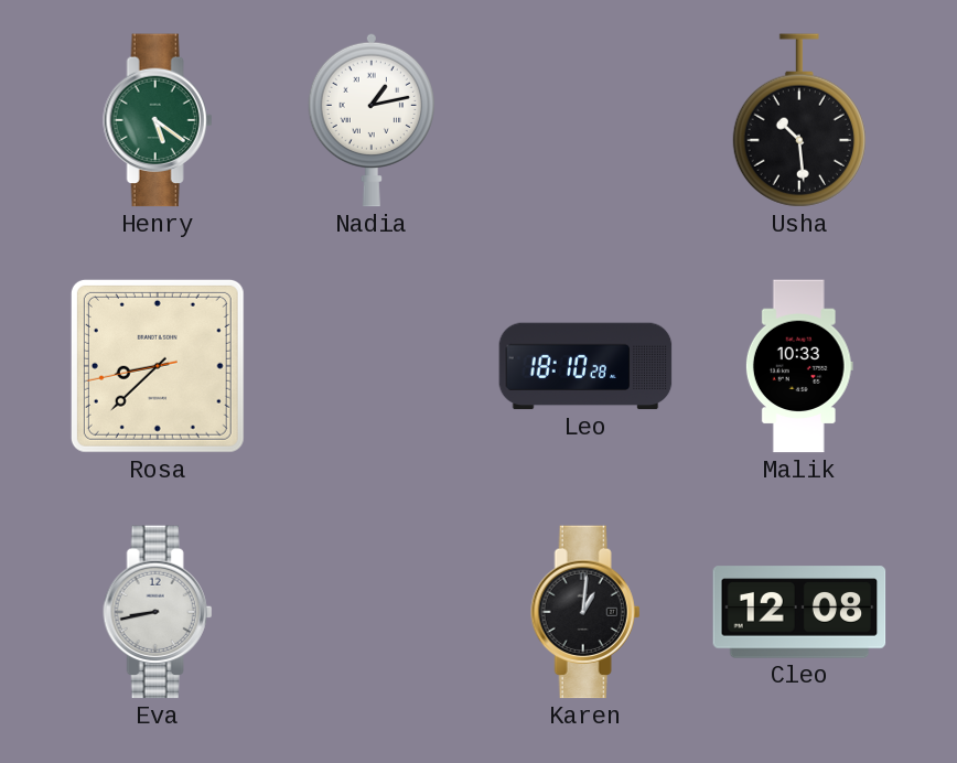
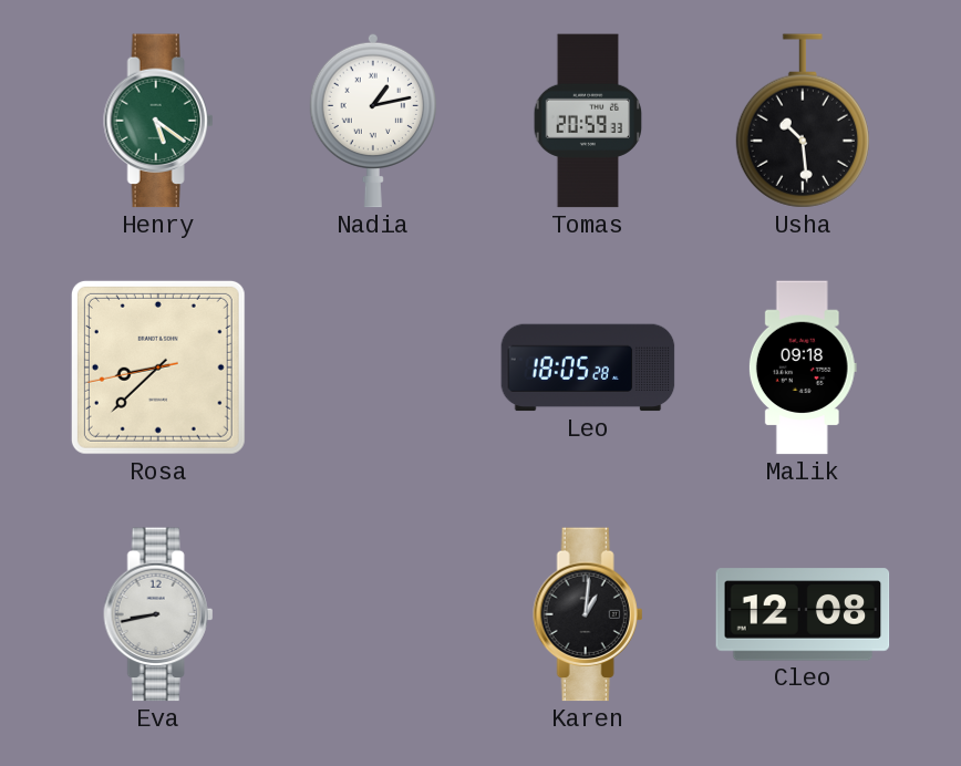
Tomas: none -> 20:59
Leo: 18:10 -> 18:05
Malik: 10:33 -> 09:18
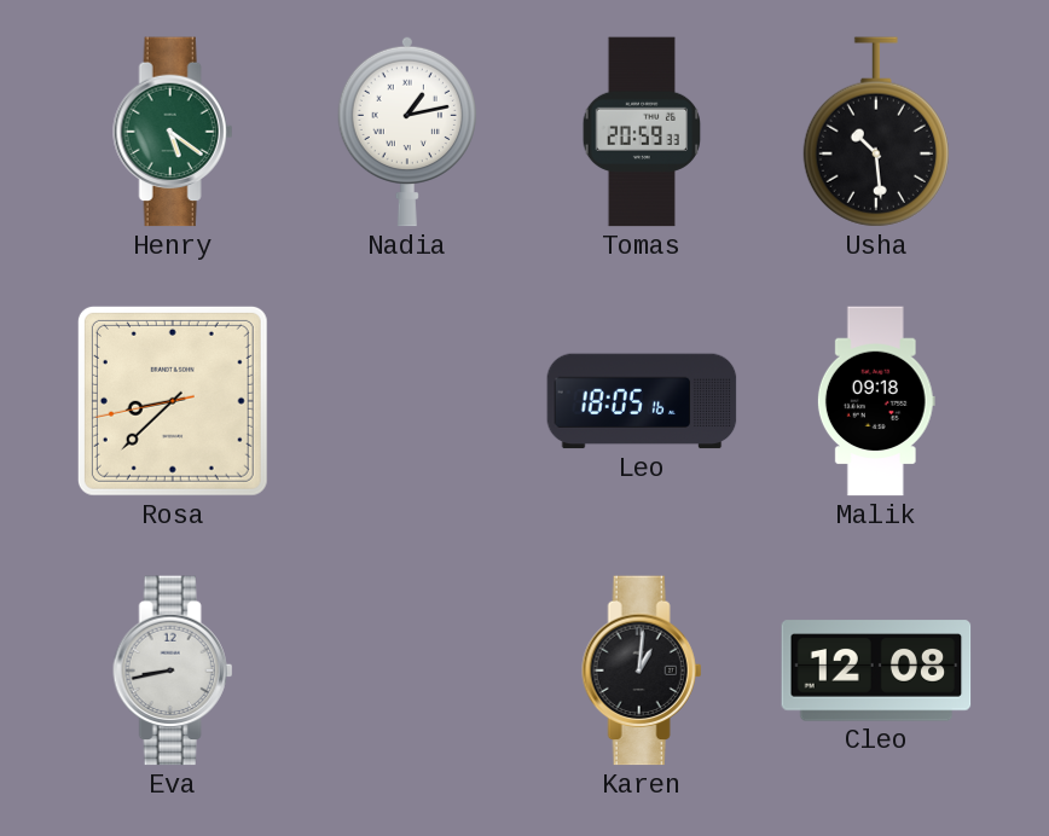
Leo: 18:05:28 -> 18:05:16
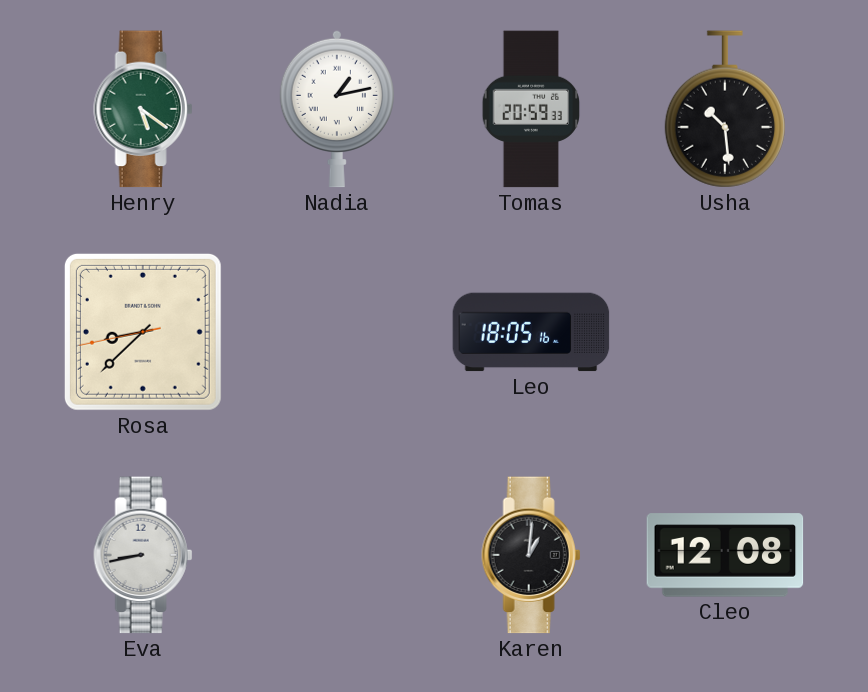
Malik: 09:18 -> none
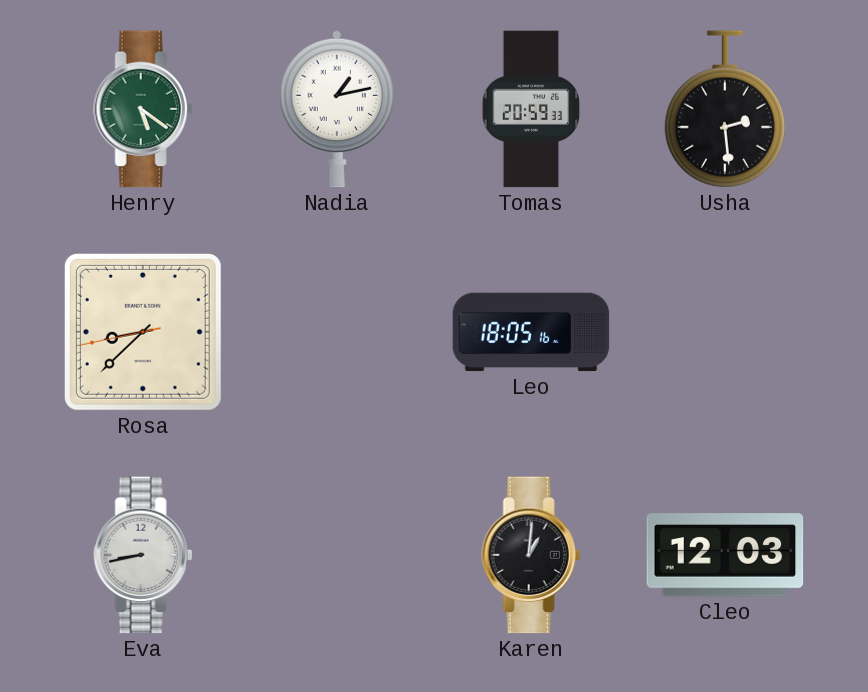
Usha: 10:29 -> 2:29
Cleo: 12:08 -> 12:03
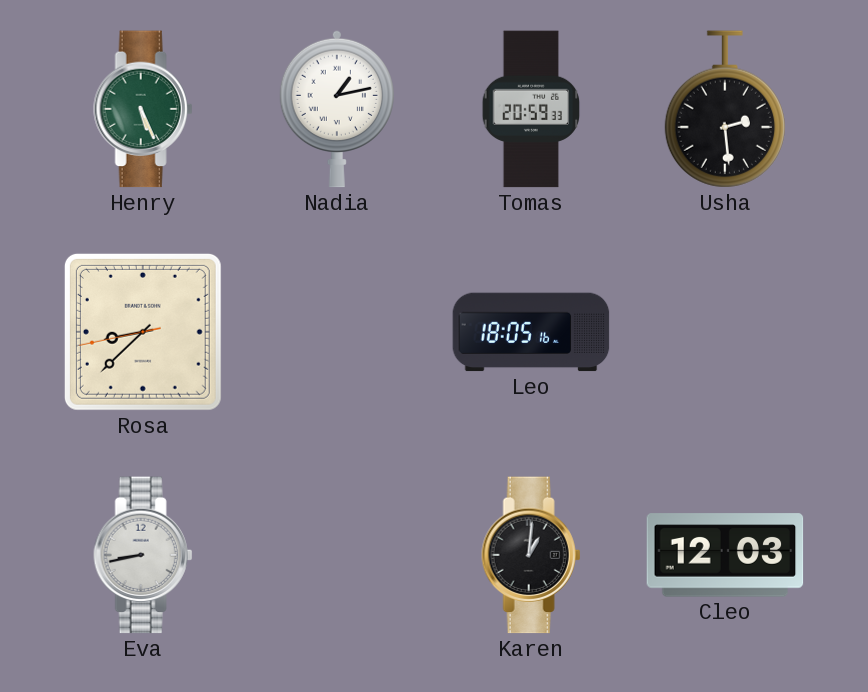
Henry: 5:21 -> 5:26
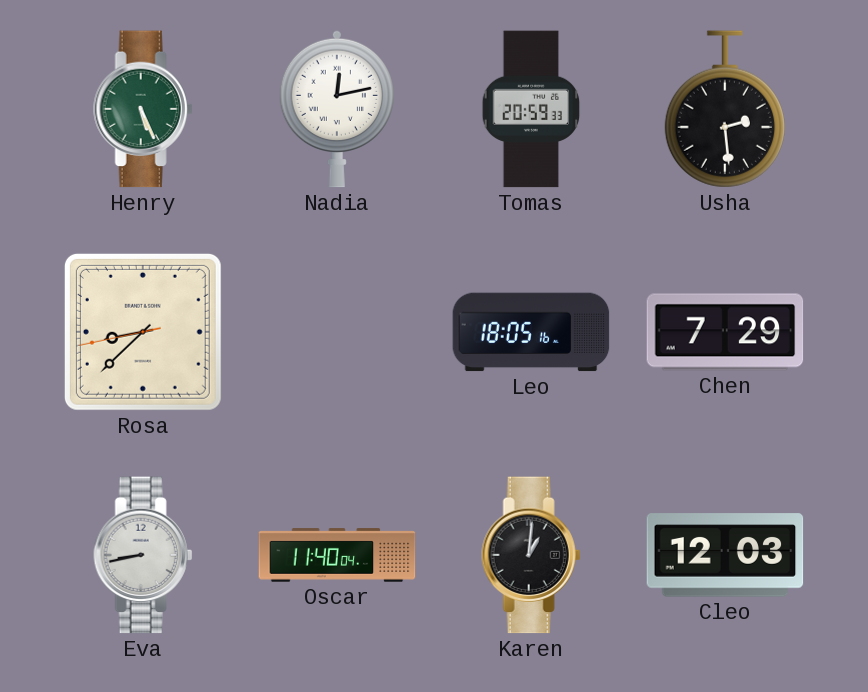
Nadia: 1:13 -> 12:13
Chen: none -> 7:29
Oscar: none -> 11:40
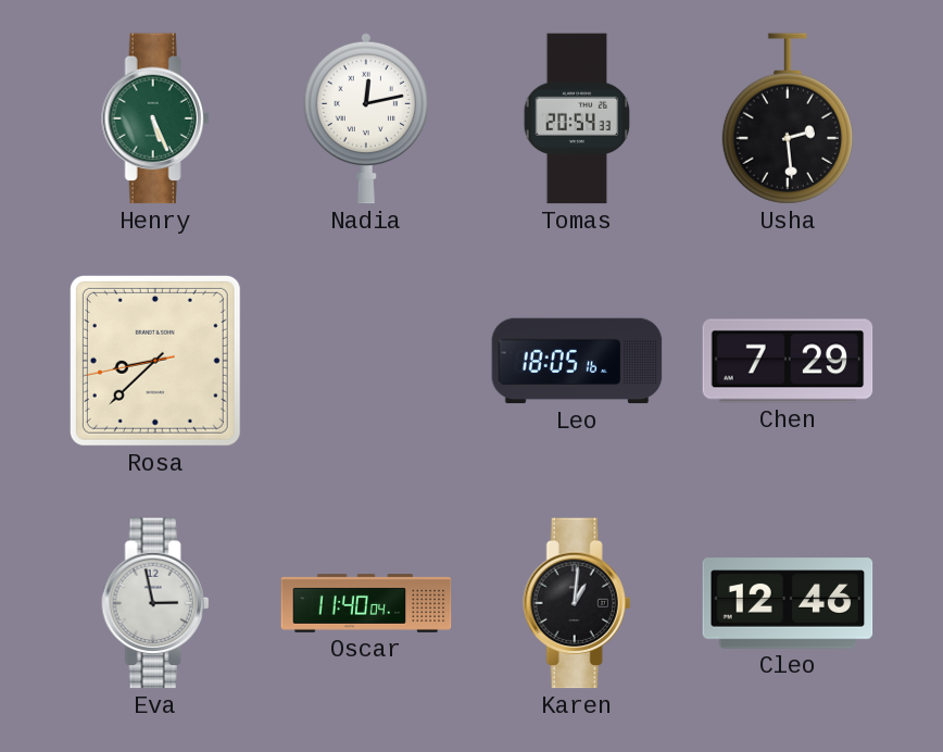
Tomas: 20:59 -> 20:54
Eva: 8:43 -> 2:58
Cleo: 12:03 -> 12:46
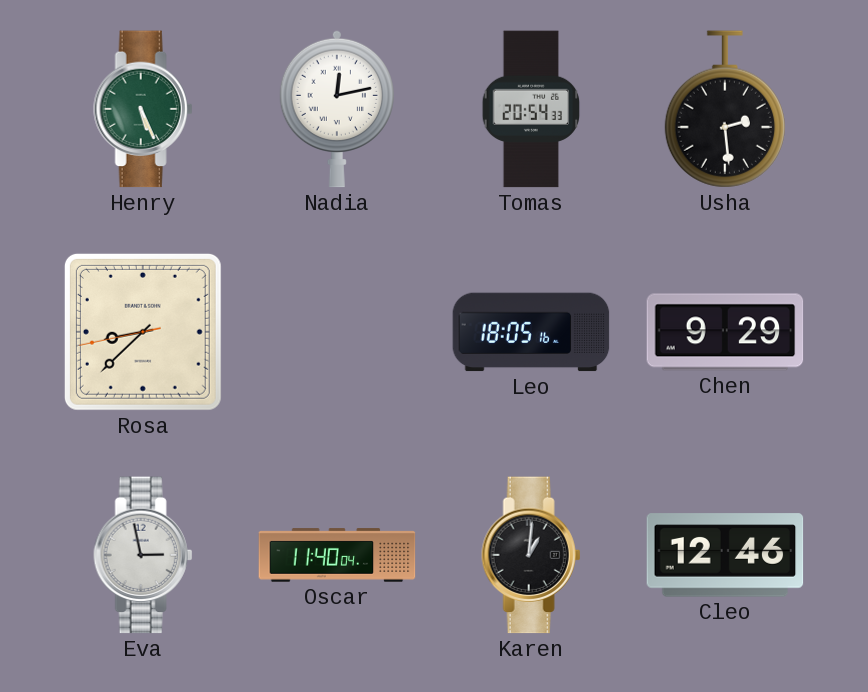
Chen: 7:29 -> 9:29
